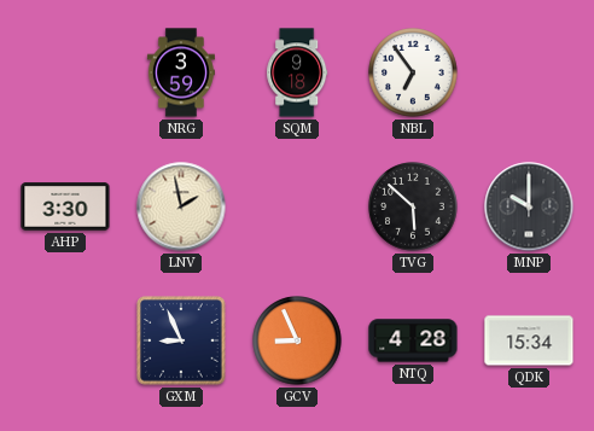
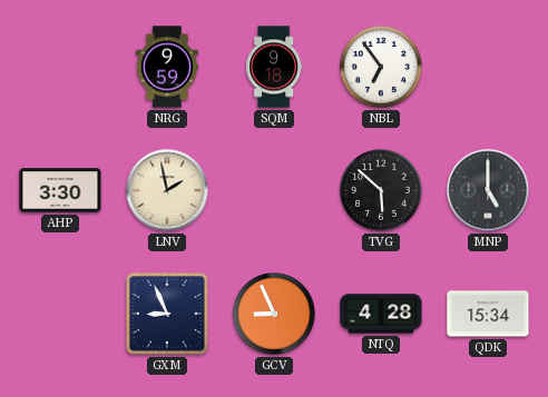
NRG: 3:59 -> 9:59
MNP: 10:00 -> 5:00
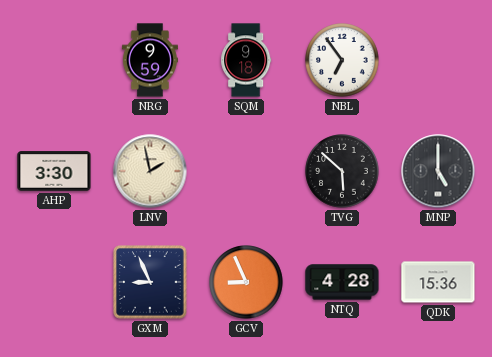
QDK: 15:34 -> 15:36
